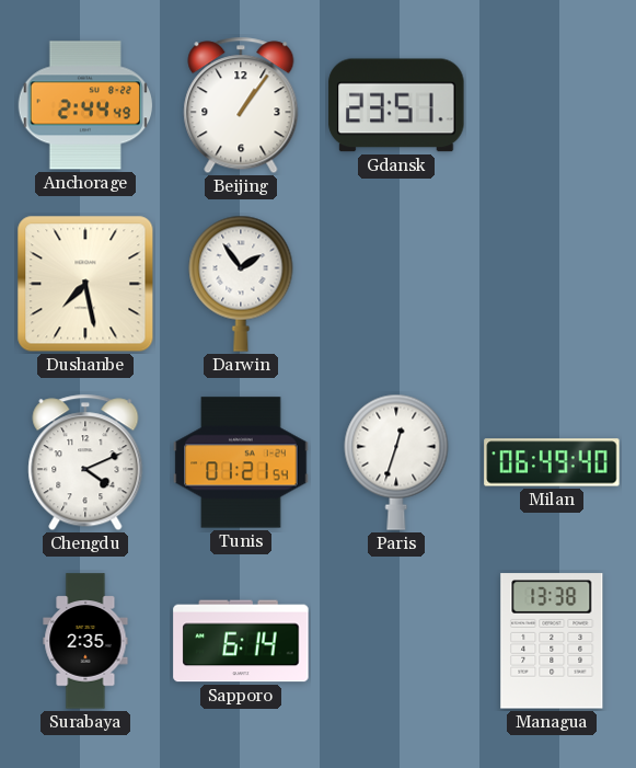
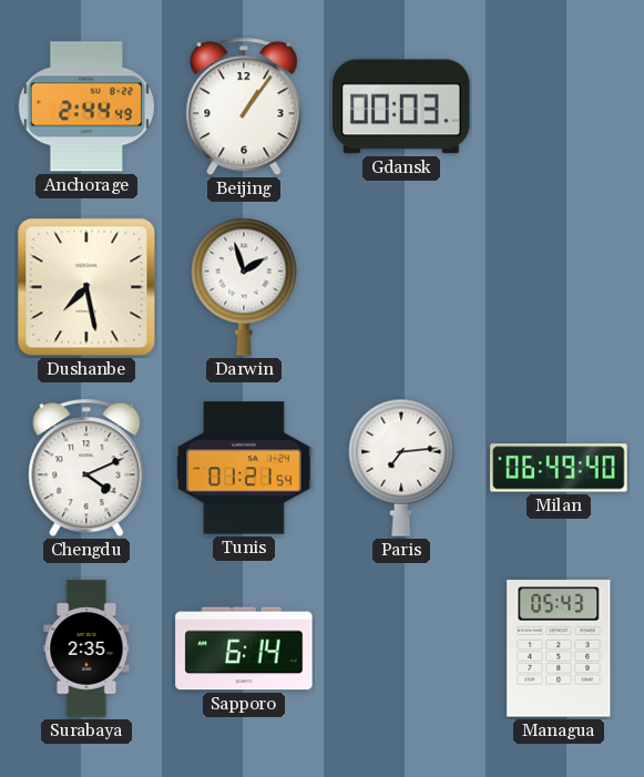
Gdansk: 23:51 -> 00:03
Darwin: 1:54 -> 1:57
Paris: 12:33 -> 7:14
Managua: 13:38 -> 05:43
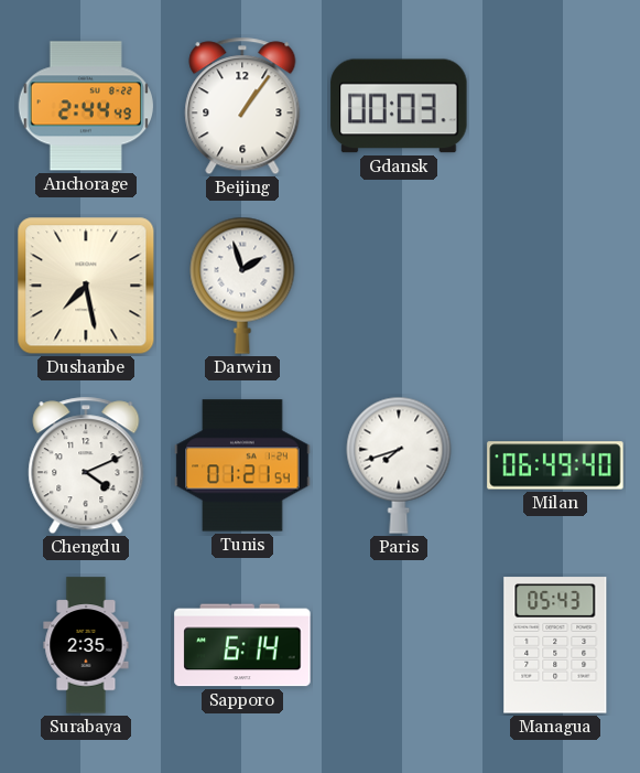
Paris: 7:14 -> 7:42
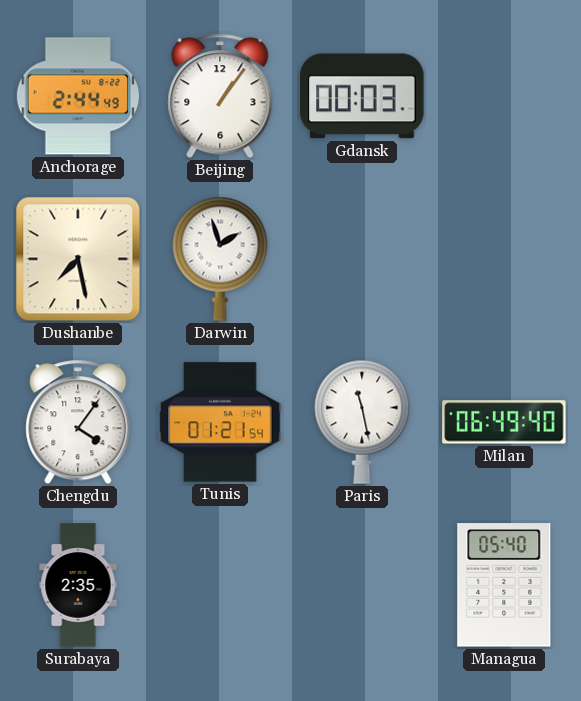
Chengdu: 4:11 -> 4:06
Paris: 7:42 -> 11:28
Sapporo: 6:14 -> none
Managua: 05:43 -> 05:40
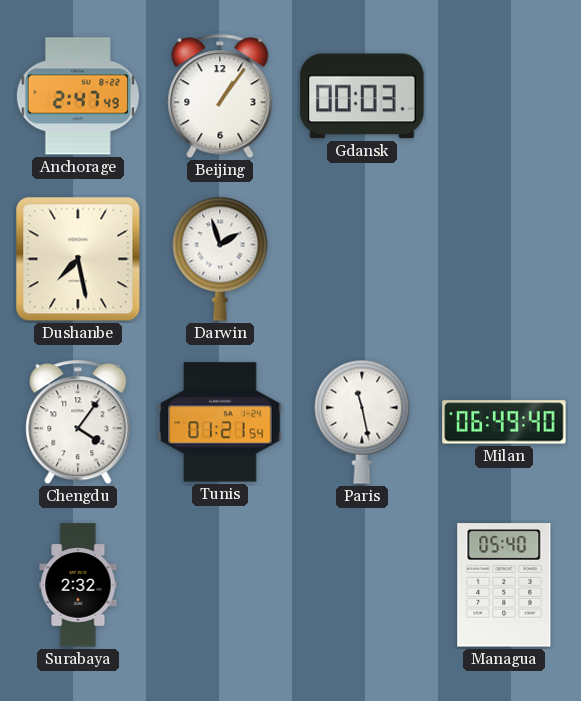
Anchorage: 2:44 -> 2:47
Surabaya: 2:35 -> 2:32
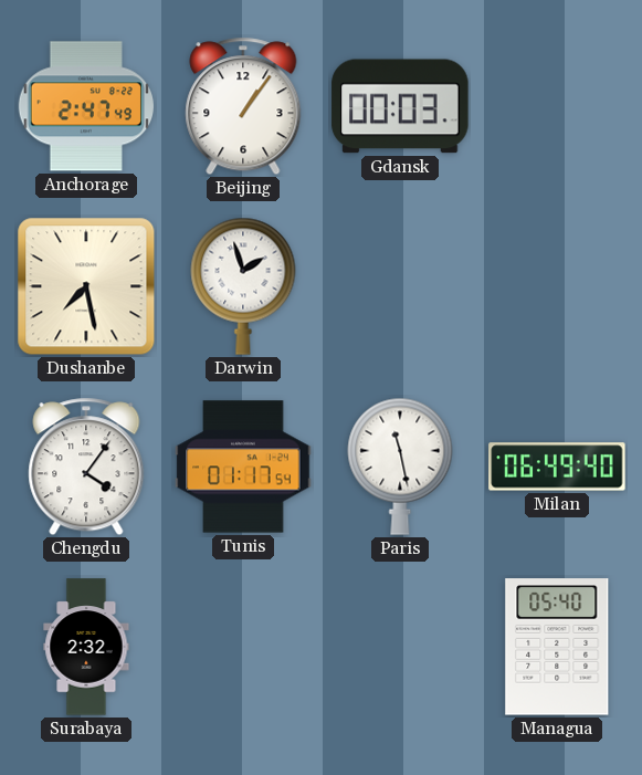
Tunis: 01:21 -> 01:17
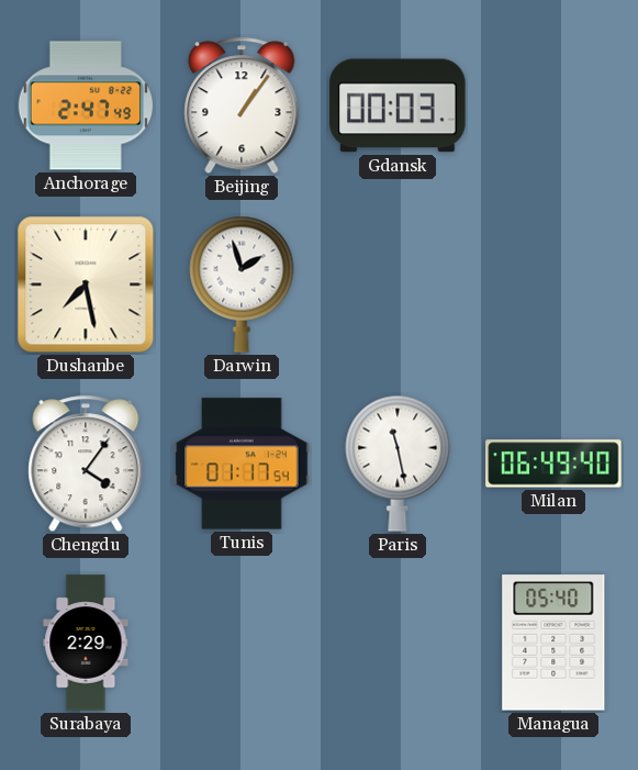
Surabaya: 2:32 -> 2:29
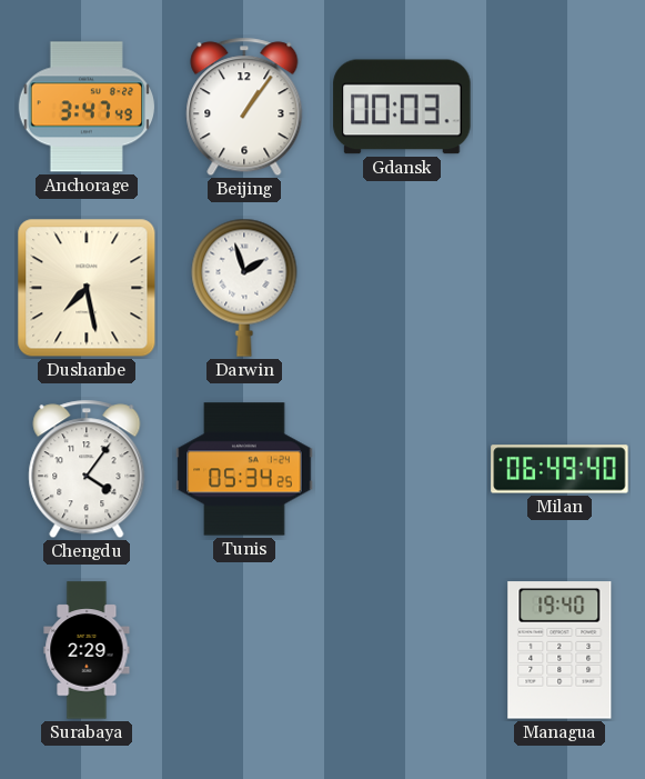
Anchorage: 2:47 -> 3:47
Tunis: 01:17 -> 05:34
Paris: 11:28 -> none
Managua: 05:40 -> 19:40
